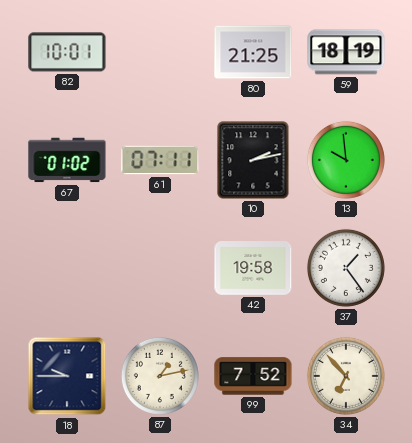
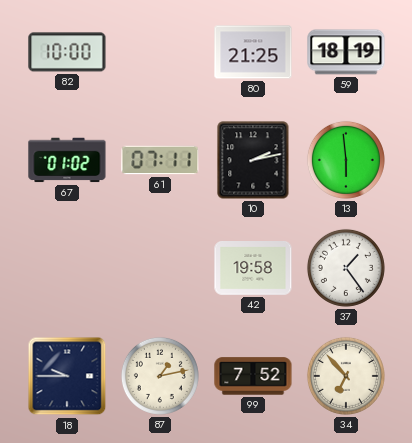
82: 10:01 -> 10:00
13: 9:59 -> 5:59
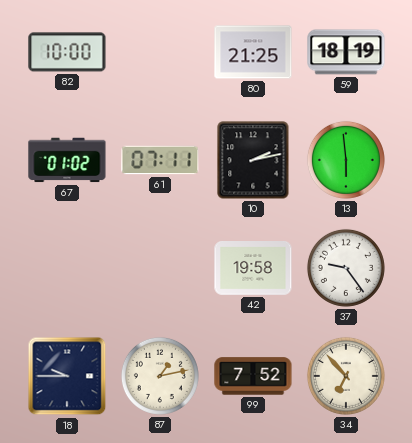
37: 1:24 -> 9:24
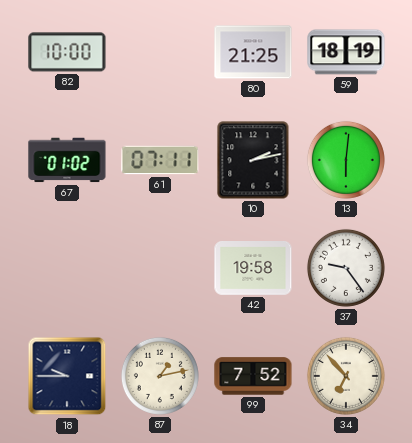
13: 5:59 -> 6:01
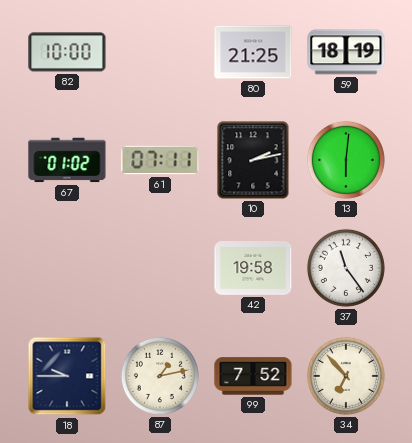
37: 9:24 -> 11:24
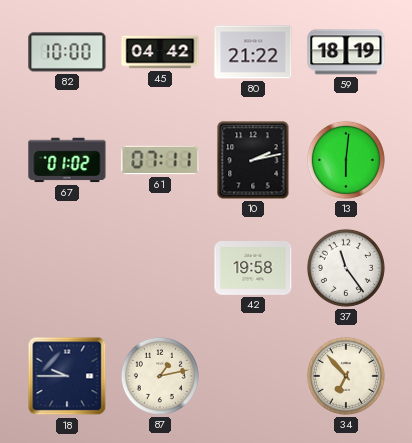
45: none -> 04:42
80: 21:25 -> 21:22
99: 7:52 -> none
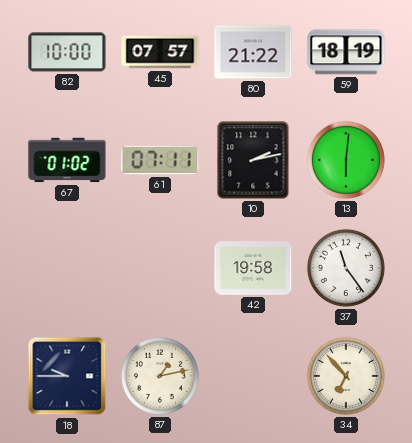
45: 04:42 -> 07:57
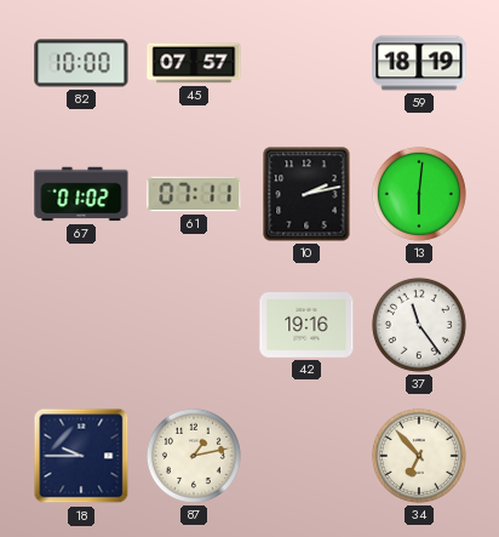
80: 21:22 -> none
42: 19:58 -> 19:16
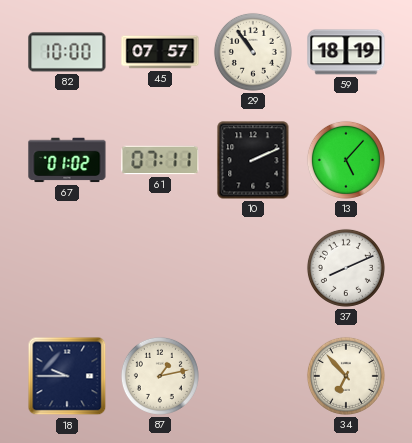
29: none -> 10:54
10: 2:13 -> 2:11
13: 6:01 -> 5:07
42: 19:16 -> none
37: 11:24 -> 8:11
